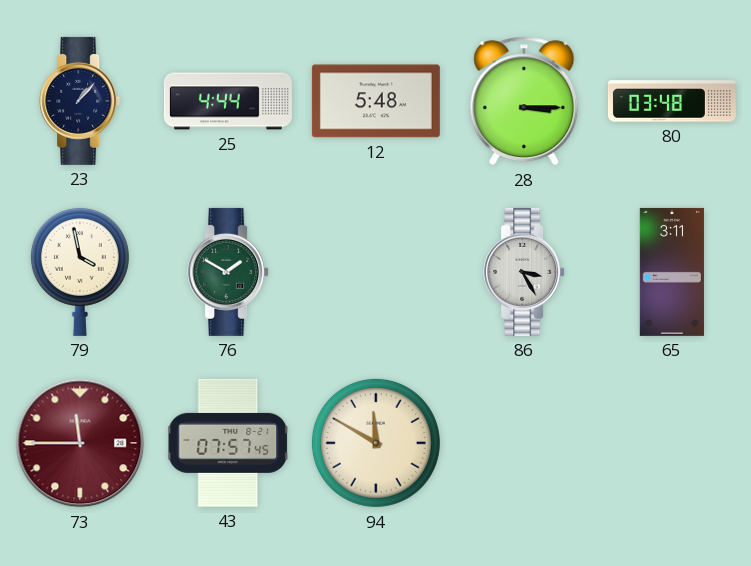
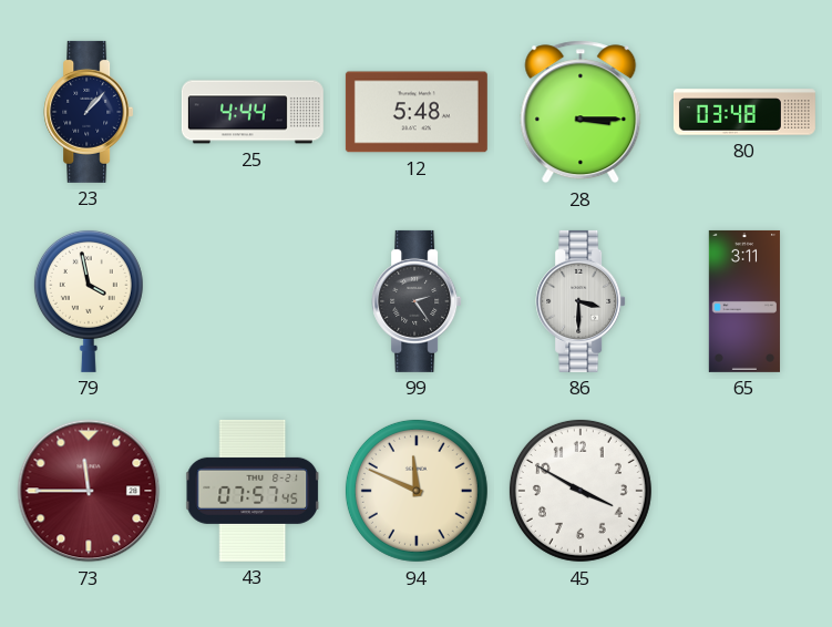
76: 1:50 -> none
99: none -> 2:24
86: 3:25 -> 3:30
94: 11:50 -> 11:49
45: none -> 3:50
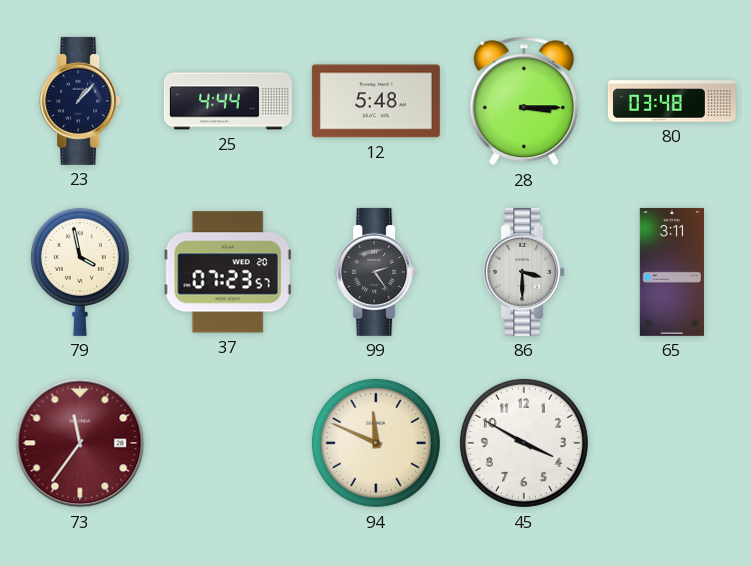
37: none -> 07:23
73: 11:45 -> 11:36
43: 07:57 -> none
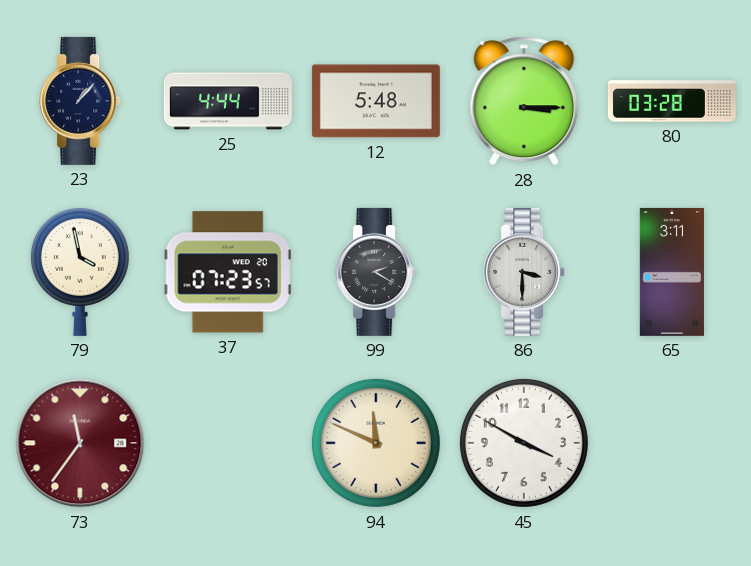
80: 03:48 -> 03:28
99: 2:24 -> 2:20
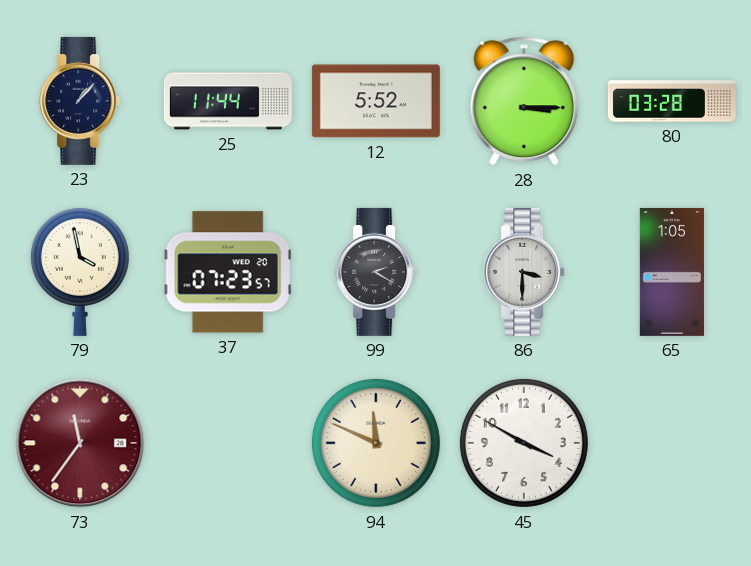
25: 4:44 -> 11:44
12: 5:48 -> 5:52
65: 3:11 -> 1:05
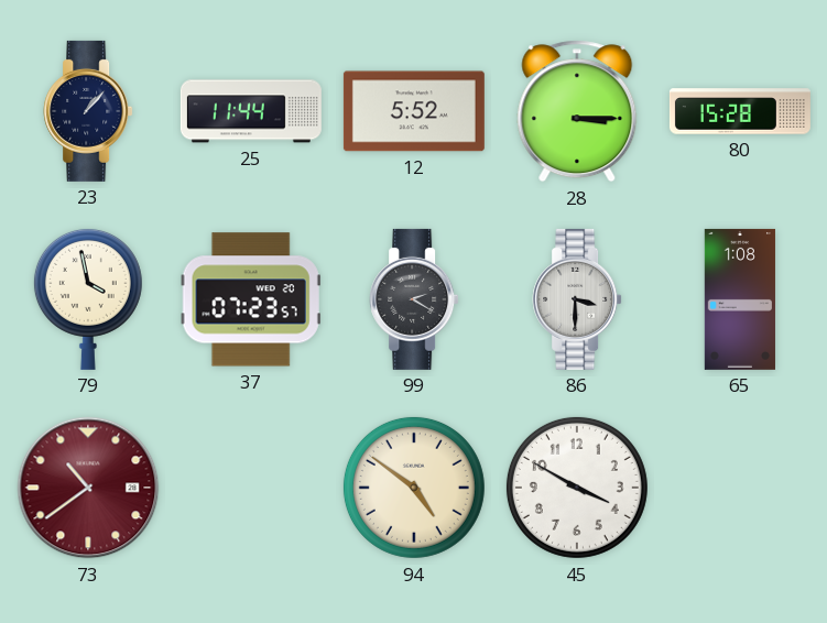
80: 03:28 -> 15:28
65: 1:05 -> 1:08
73: 11:36 -> 10:39
94: 11:49 -> 4:51
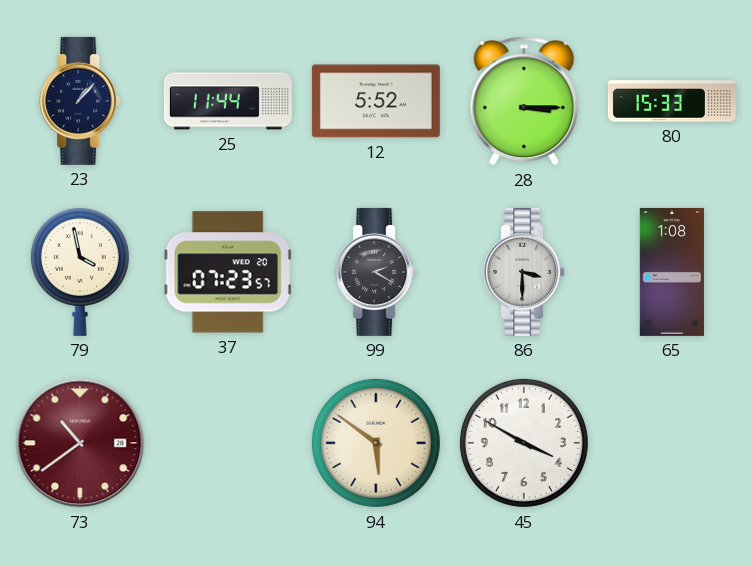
80: 15:28 -> 15:33
94: 4:51 -> 5:51
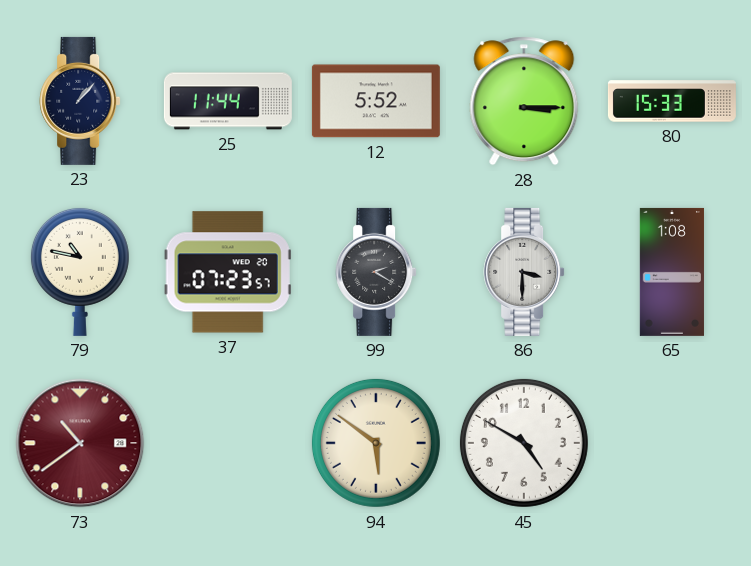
79: 3:58 -> 10:47
45: 3:50 -> 4:50
